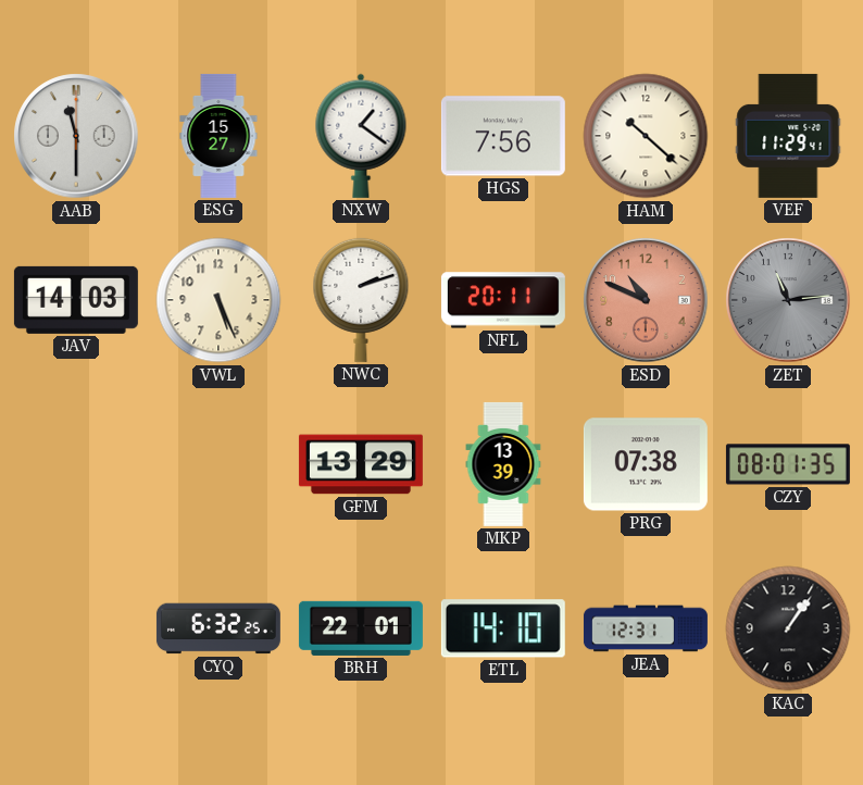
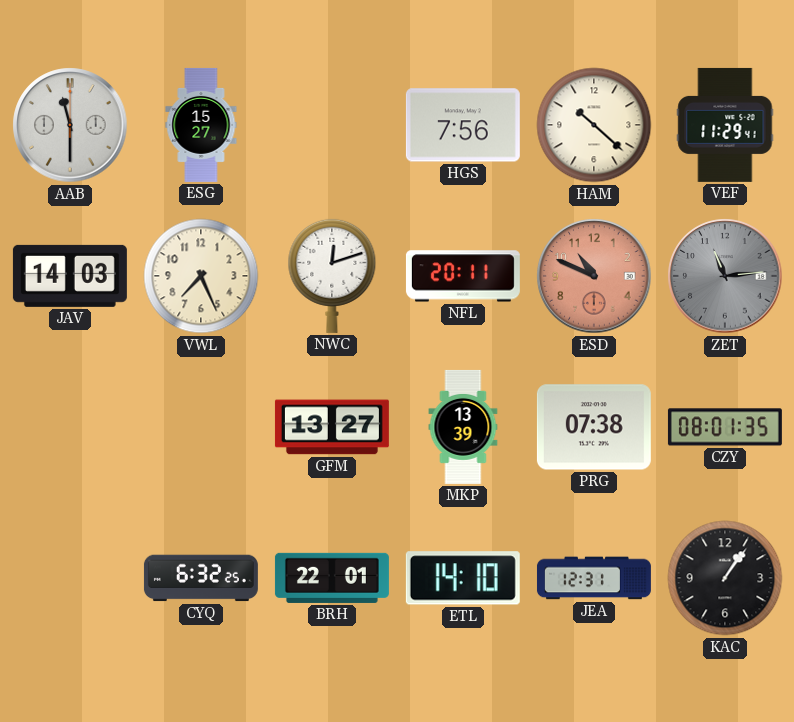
NXW: 1:21 -> none
VWL: 5:26 -> 7:26
NWC: 2:12 -> 12:12
GFM: 13:29 -> 13:27
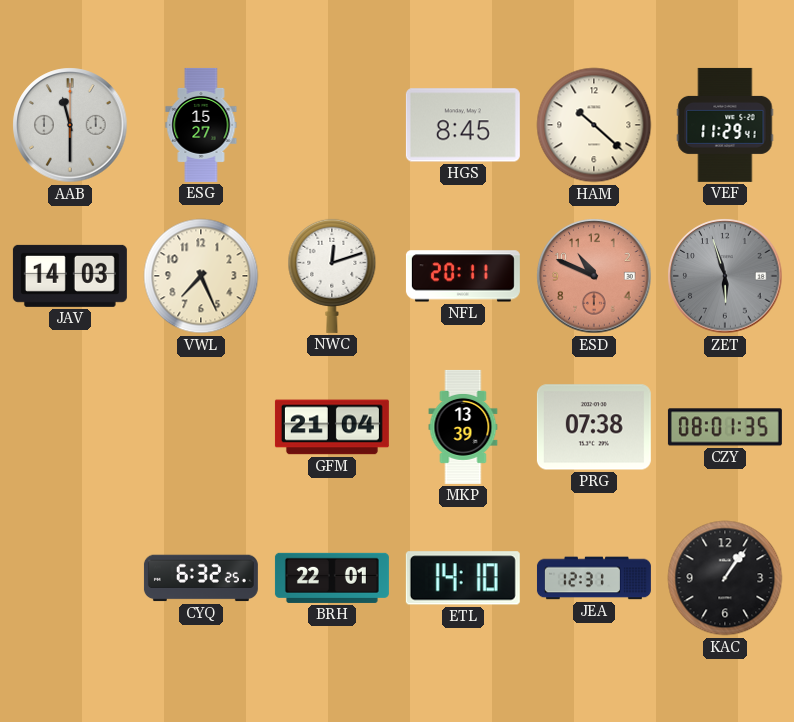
HGS: 7:56 -> 8:45
ZET: 11:14 -> 5:57
GFM: 13:27 -> 21:04
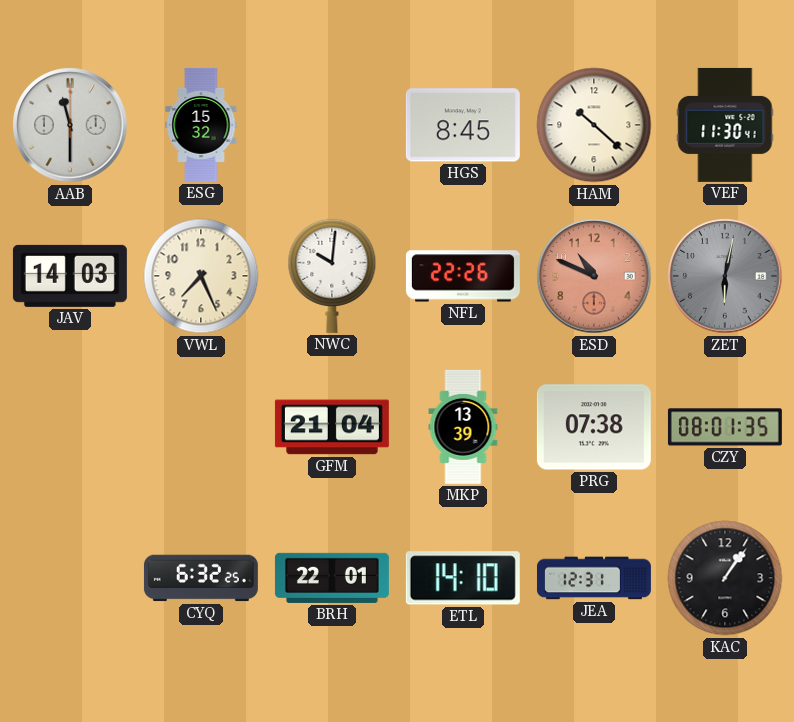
ESG: 15:27 -> 15:32
VEF: 11:29 -> 11:30
NWC: 12:12 -> 10:01
NFL: 20:11 -> 22:26
ZET: 5:57 -> 6:02
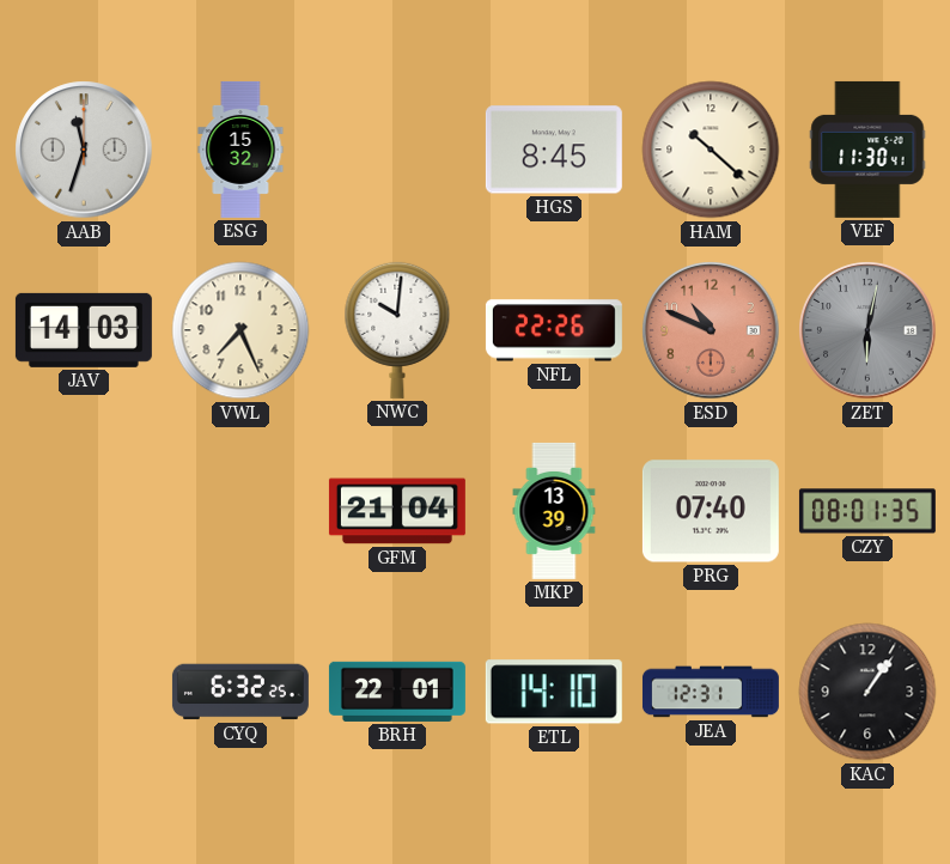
AAB: 11:30 -> 11:33
PRG: 07:38 -> 07:40
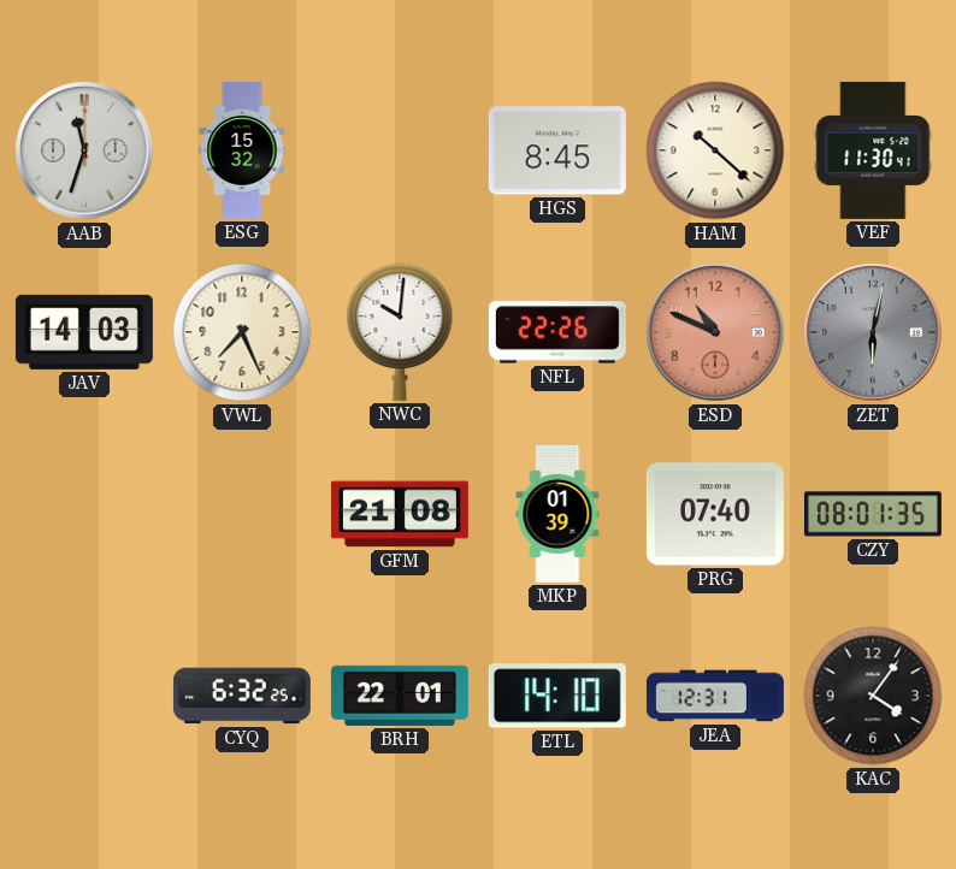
GFM: 21:04 -> 21:08
MKP: 13:39 -> 01:39
KAC: 1:06 -> 4:06
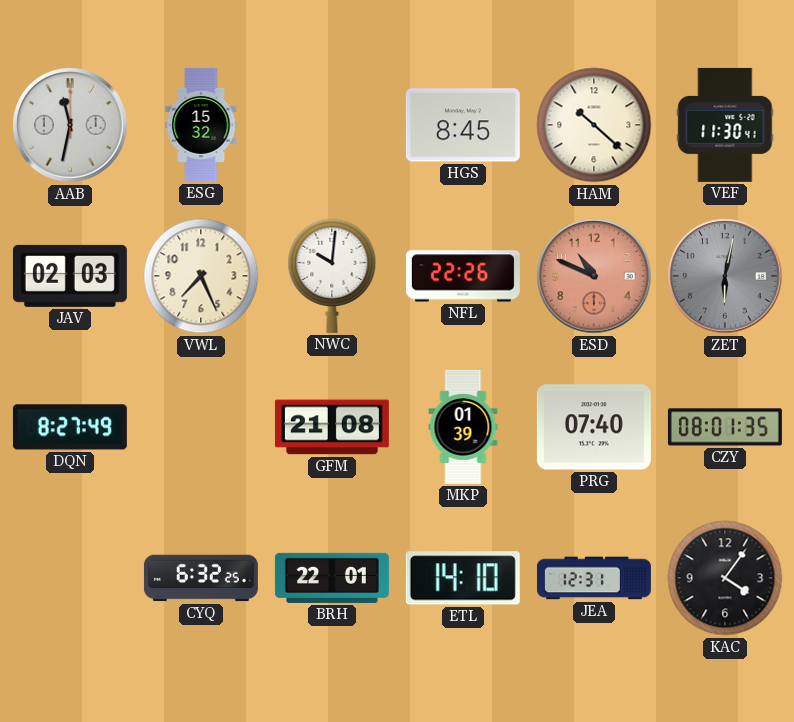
AAB: 11:33 -> 11:32
JAV: 14:03 -> 02:03
DQN: none -> 8:27
